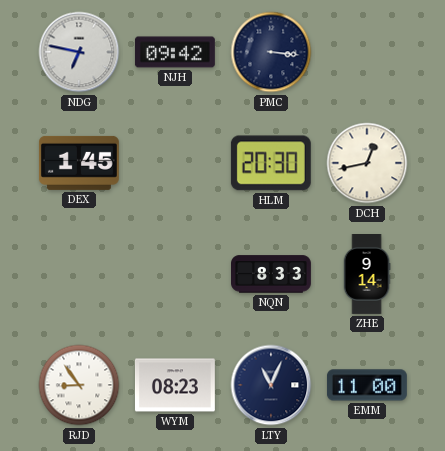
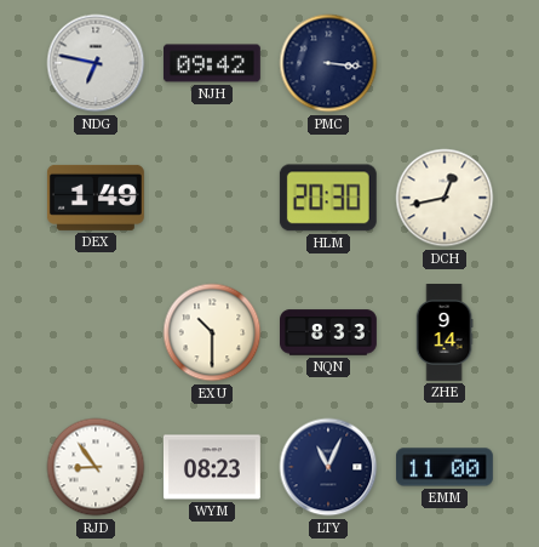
DEX: 1:45 -> 1:49
EXU: none -> 10:30
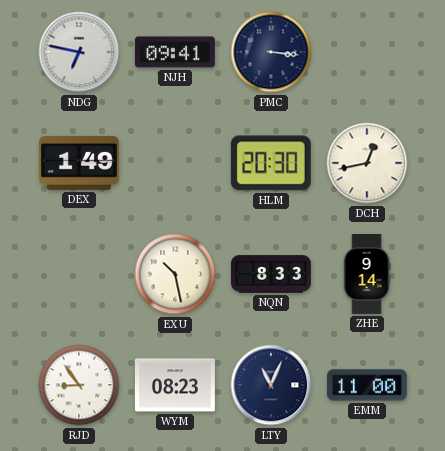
NJH: 09:42 -> 09:41
EXU: 10:30 -> 10:28
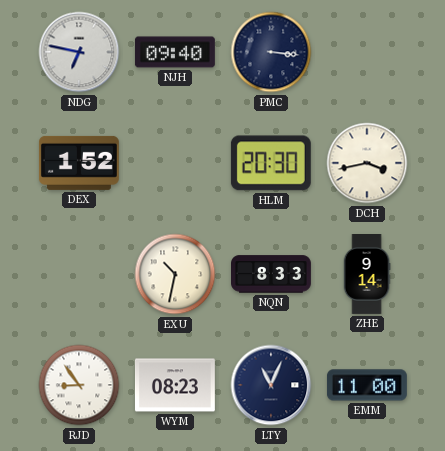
NJH: 09:41 -> 09:40
DEX: 1:49 -> 1:52
DCH: 12:43 -> 3:43
EXU: 10:28 -> 10:32
